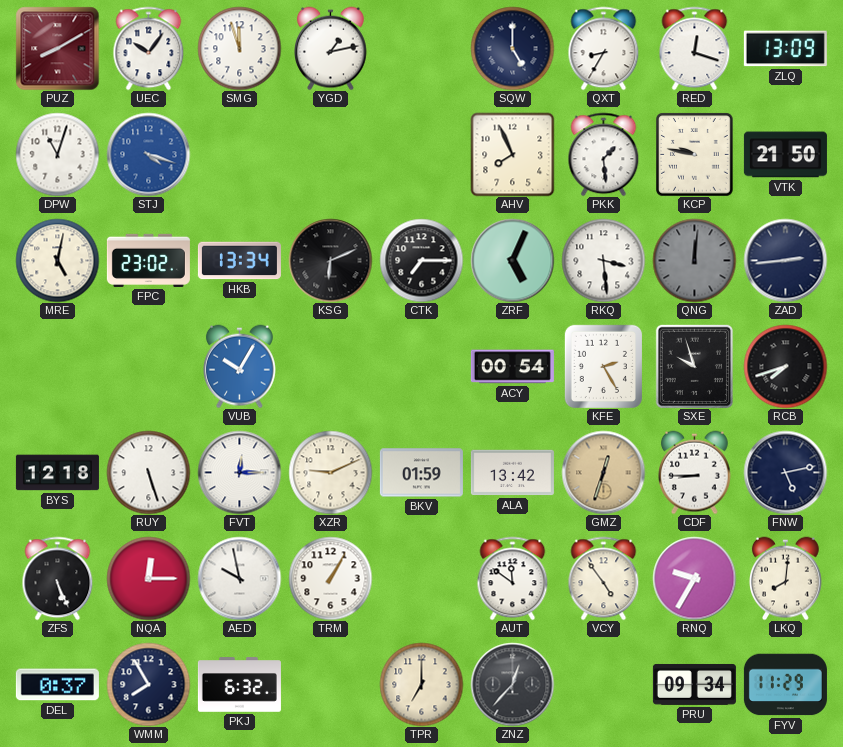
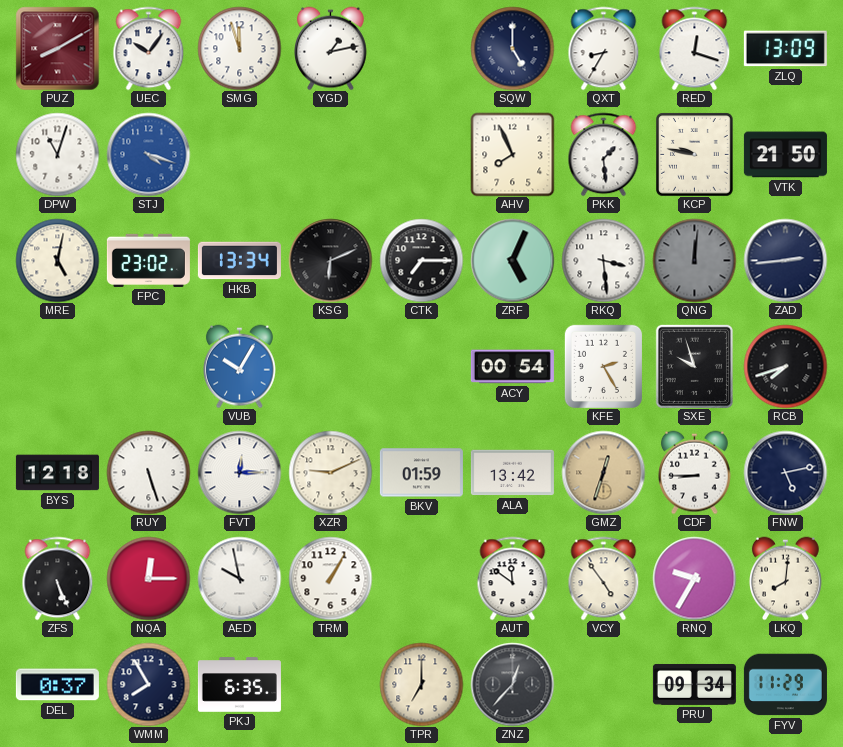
PKJ: 6:32 -> 6:35
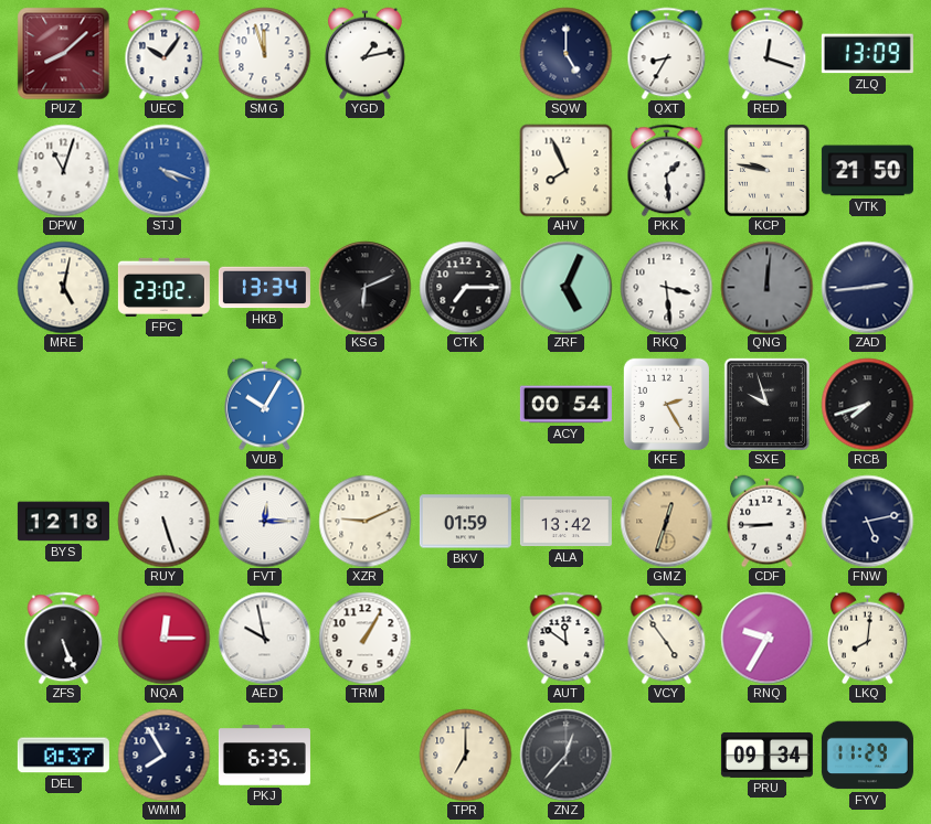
PUZ: 8:10 -> 8:08
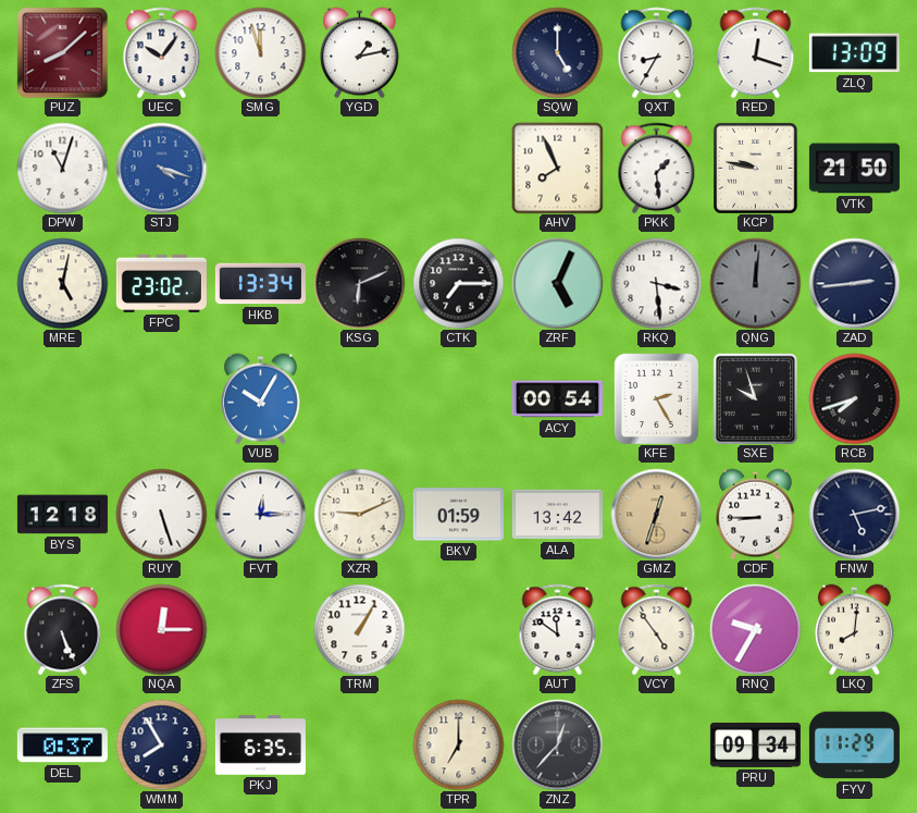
AED: 9:58 -> none
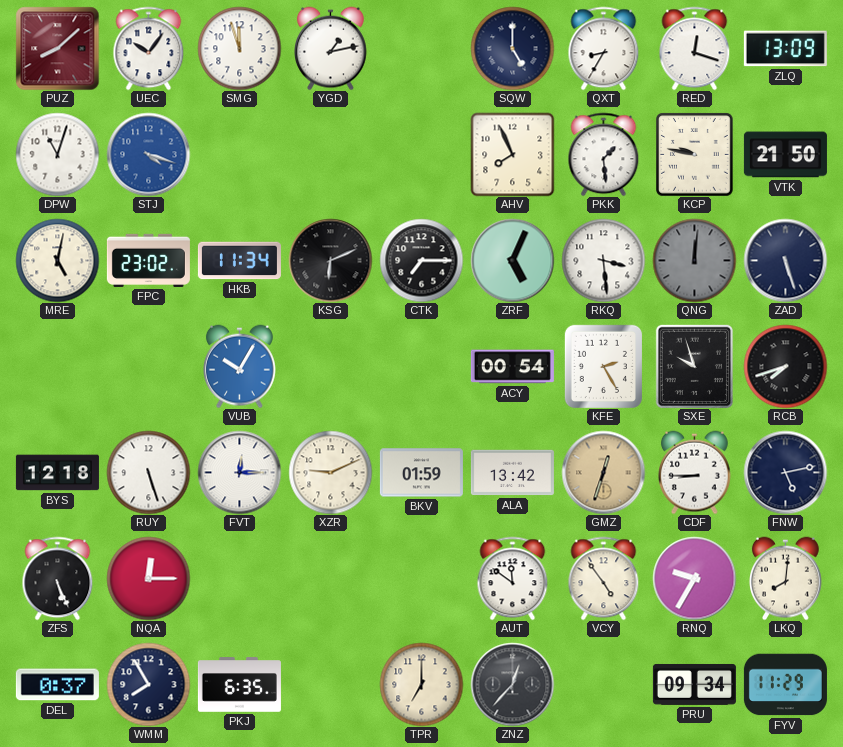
HKB: 13:34 -> 11:34
ZAD: 2:44 -> 5:27
TRM: 1:05 -> none
